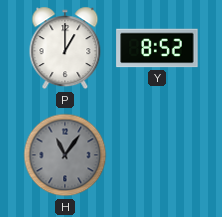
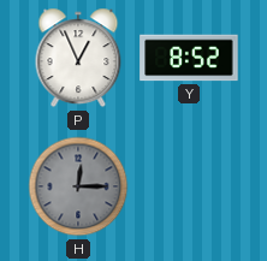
P: 1:00 -> 12:56
H: 11:06 -> 12:15
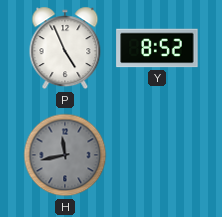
P: 12:56 -> 4:56
H: 12:15 -> 11:43
